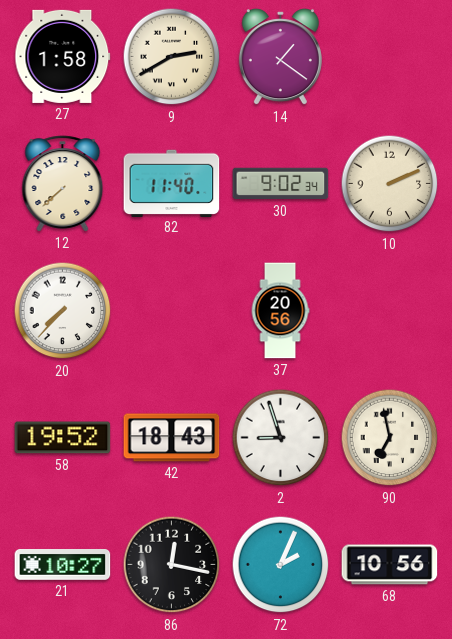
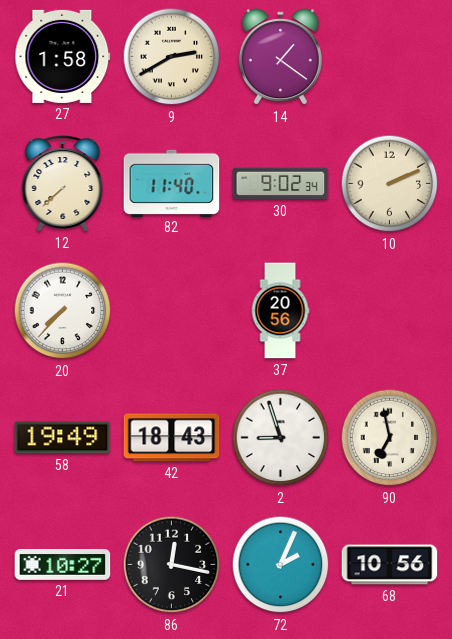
58: 19:52 -> 19:49
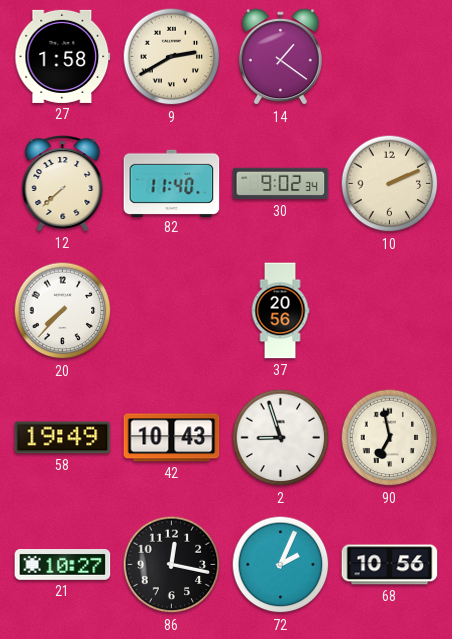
42: 18:43 -> 10:43
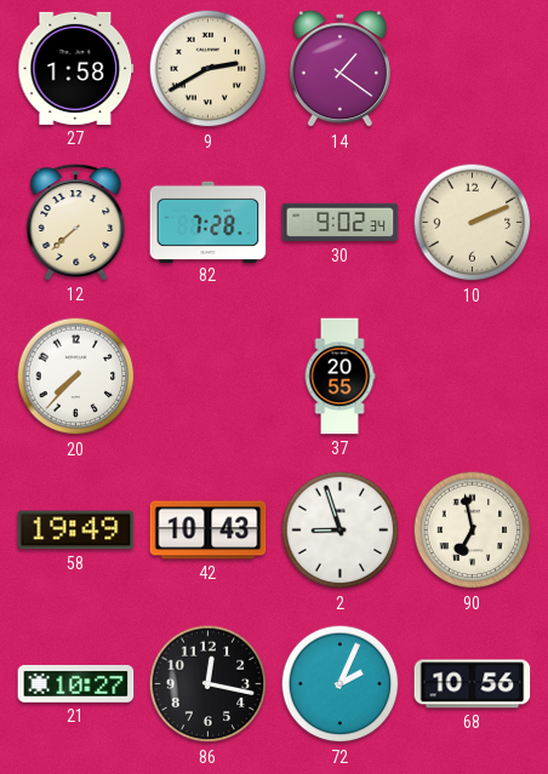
82: 11:40 -> 7:28
37: 20:56 -> 20:55
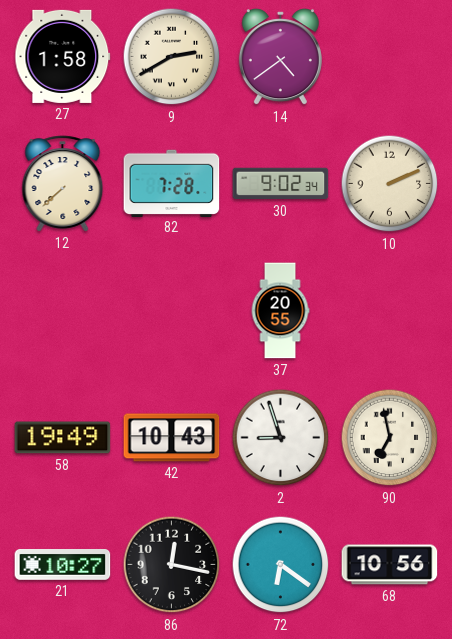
14: 1:21 -> 4:39
20: 7:37 -> none
72: 2:04 -> 6:21
